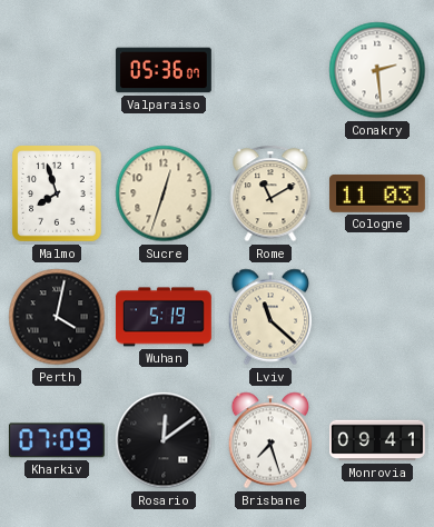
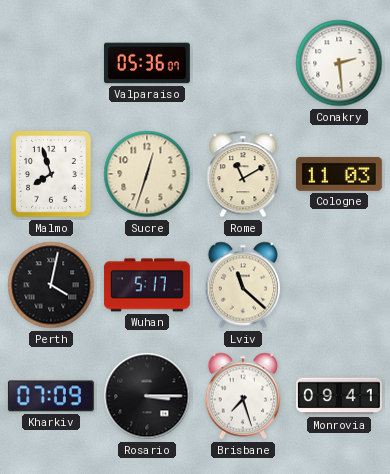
Wuhan: 5:19 -> 5:17
Rosario: 12:09 -> 3:15
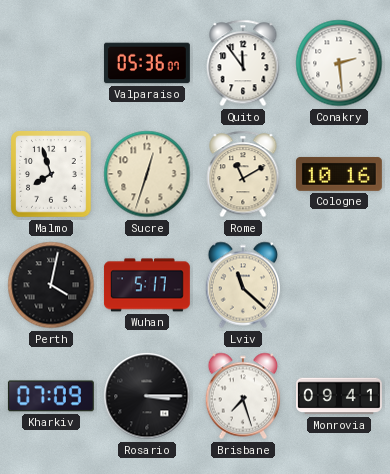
Quito: none -> 11:54
Cologne: 11:03 -> 10:16
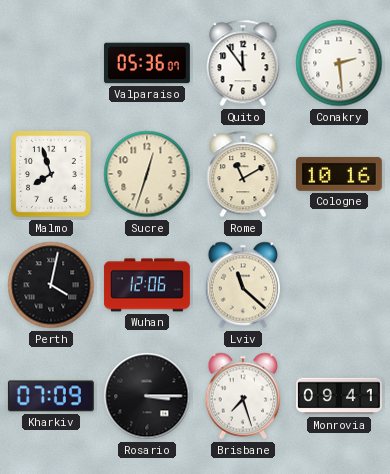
Wuhan: 5:17 -> 12:06
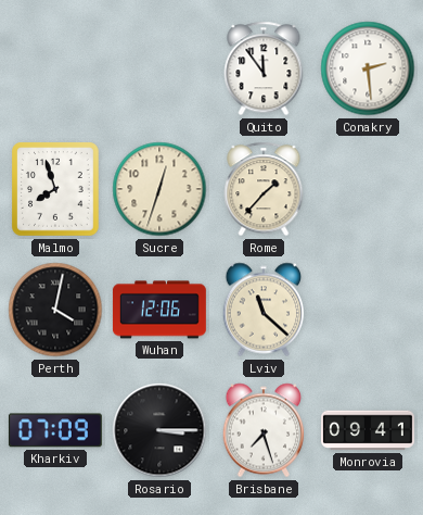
Valparaiso: 05:36 -> none
Rome: 11:10 -> 1:37
Cologne: 10:16 -> none
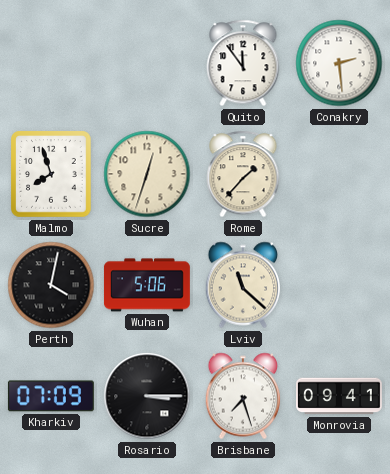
Wuhan: 12:06 -> 5:06
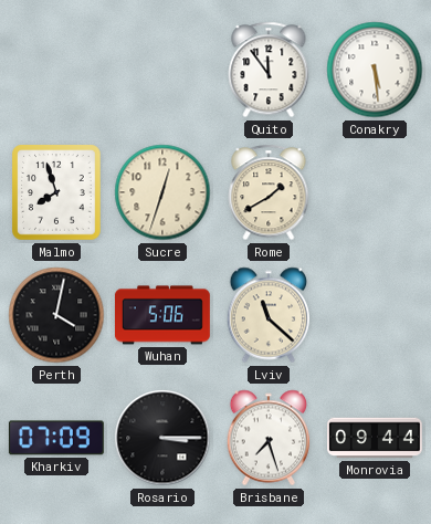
Conakry: 2:29 -> 5:29
Rome: 1:37 -> 1:40
Monrovia: 09:41 -> 09:44
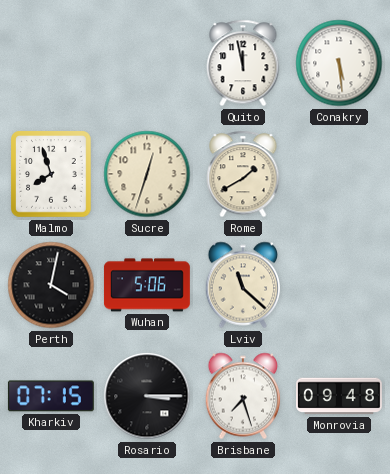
Quito: 11:54 -> 11:58
Kharkiv: 07:09 -> 07:15
Monrovia: 09:44 -> 09:48
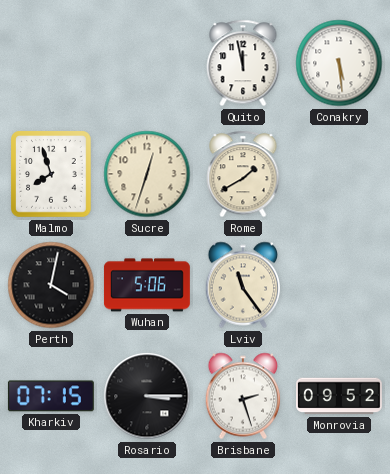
Lviv: 11:22 -> 11:24
Brisbane: 7:27 -> 2:27
Monrovia: 09:48 -> 09:52
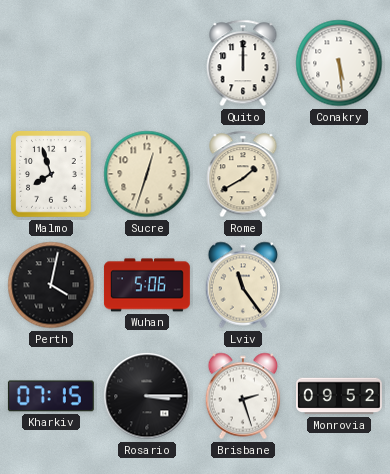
Quito: 11:58 -> 12:00
